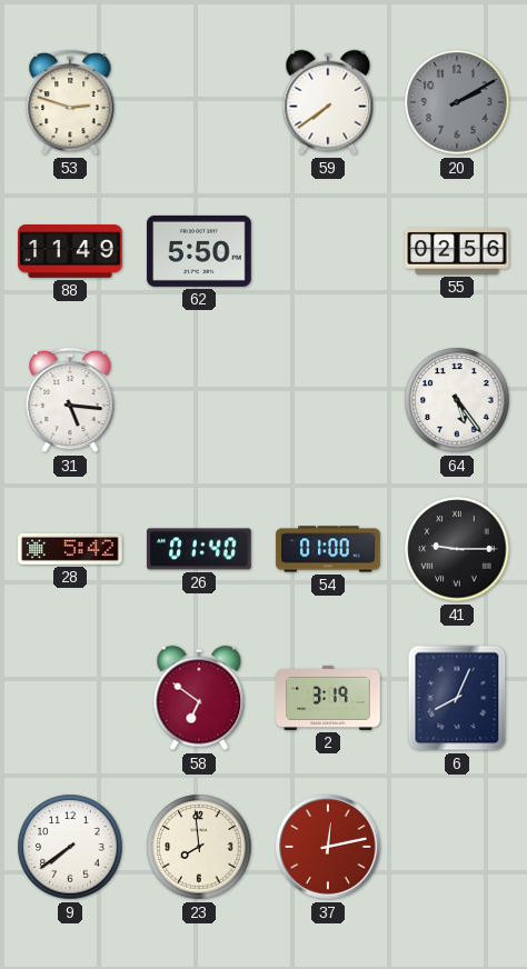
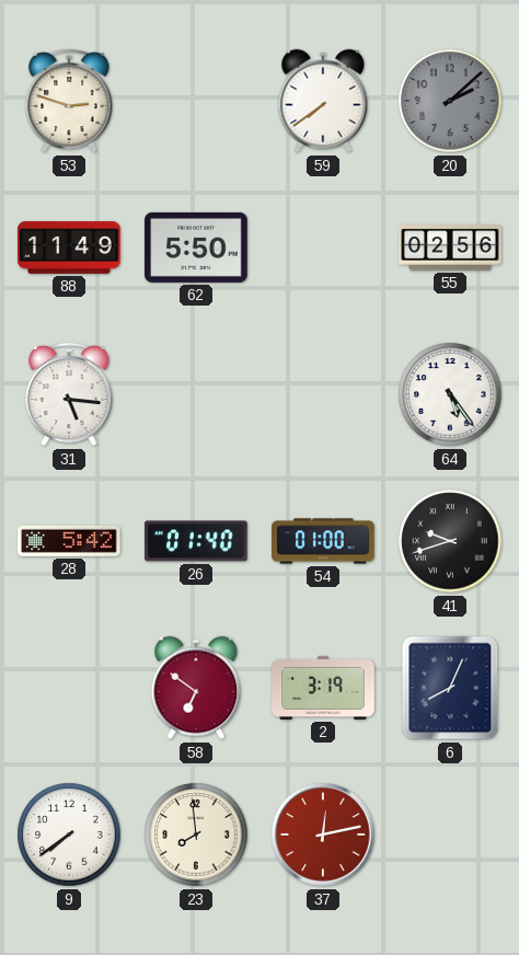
20: 2:10 -> 2:08
41: 9:15 -> 9:42
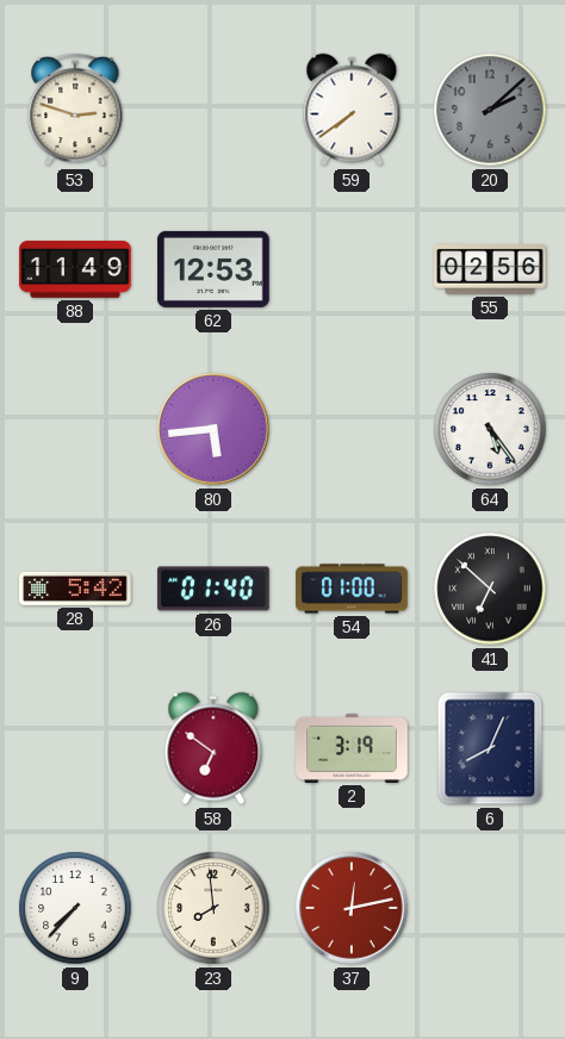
62: 5:50 -> 12:53
31: 5:16 -> none
80: none -> 5:44
41: 9:42 -> 6:52
9: 7:39 -> 7:37
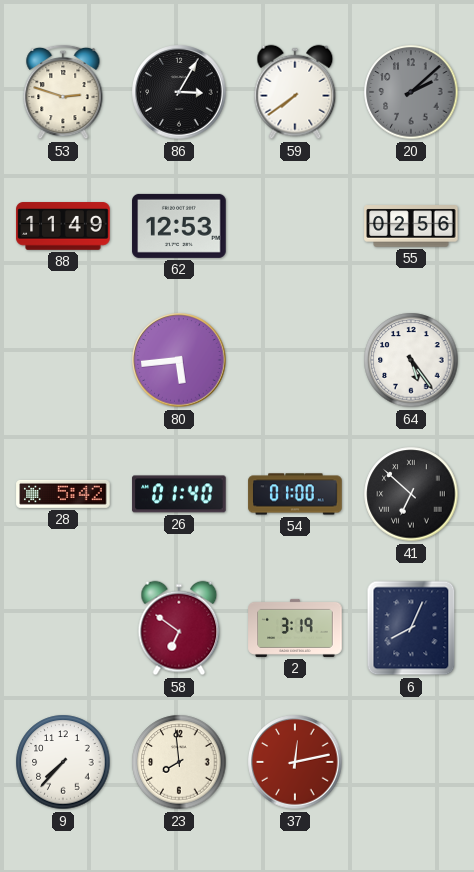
86: none -> 3:05
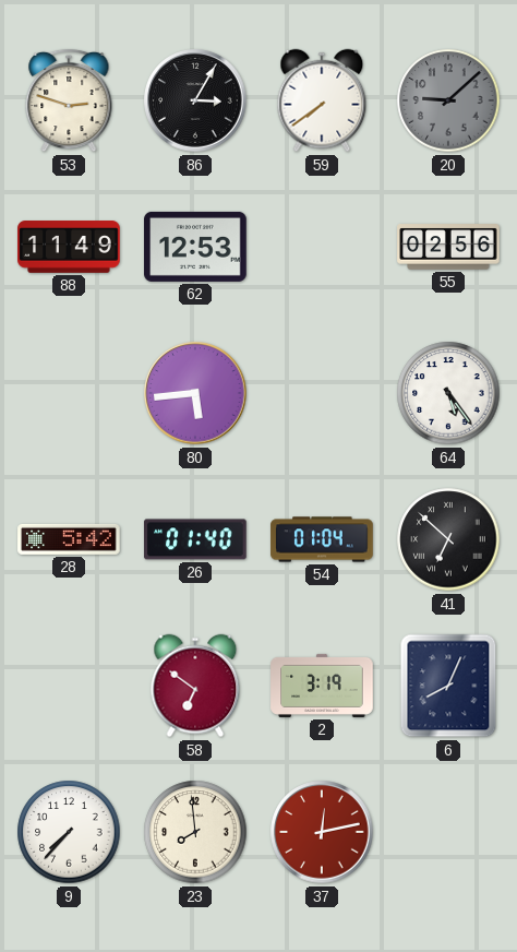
20: 2:08 -> 9:08
54: 01:00 -> 01:04
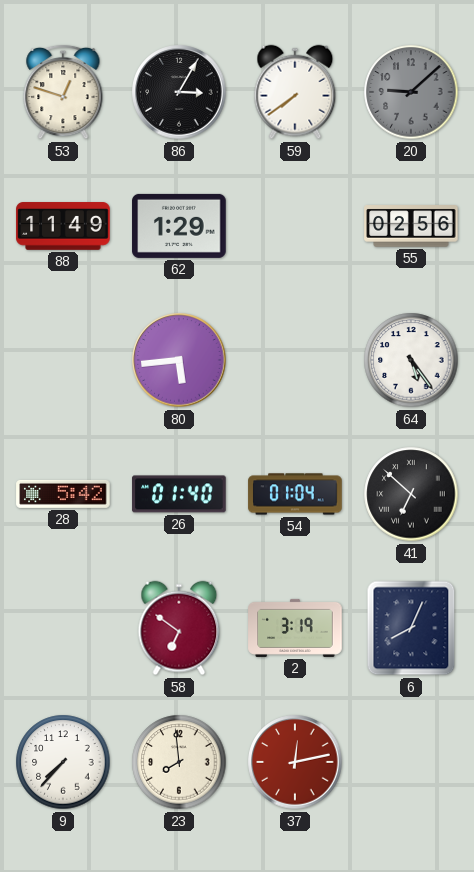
53: 2:48 -> 12:48
62: 12:53 -> 1:29
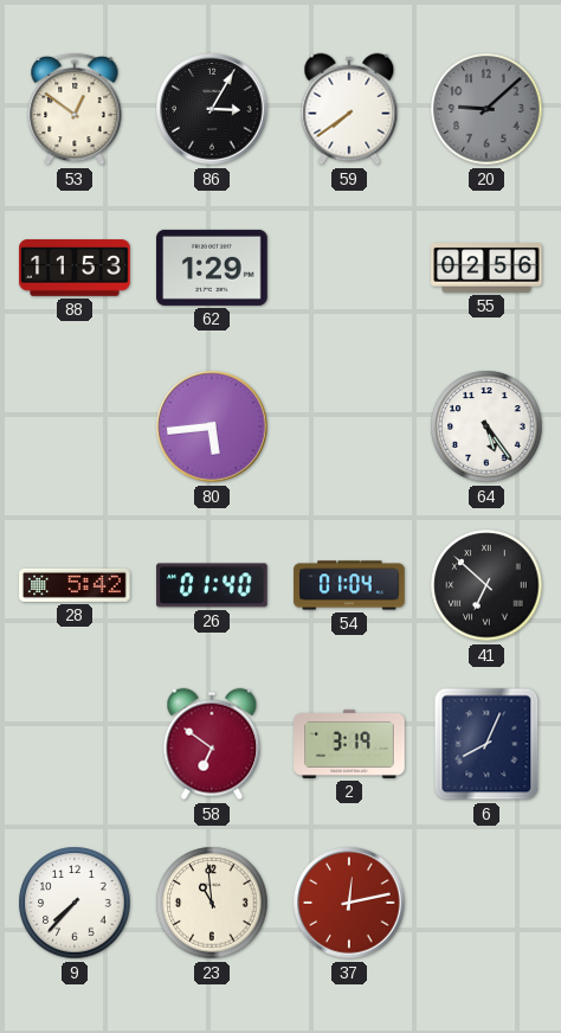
53: 12:48 -> 12:51
88: 11:49 -> 11:53
23: 7:59 -> 10:59
